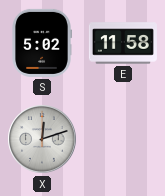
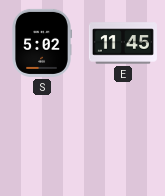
E: 11:58 -> 11:45
X: 12:12 -> none
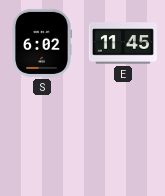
S: 5:02 -> 6:02
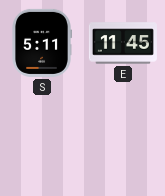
S: 6:02 -> 5:11
